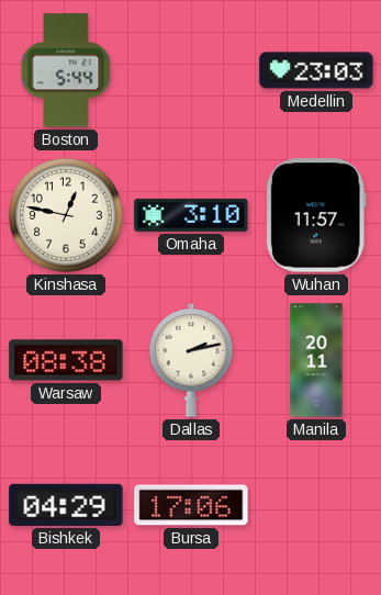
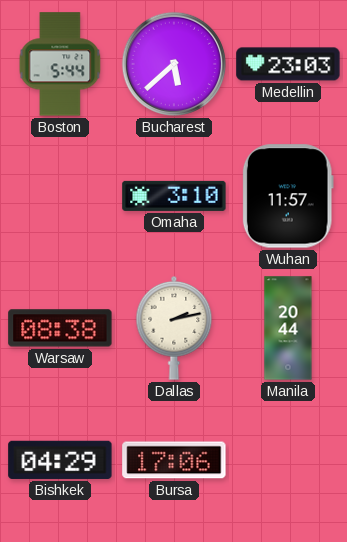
Bucharest: none -> 5:38
Kinshasa: 12:47 -> none
Manila: 20:11 -> 20:44
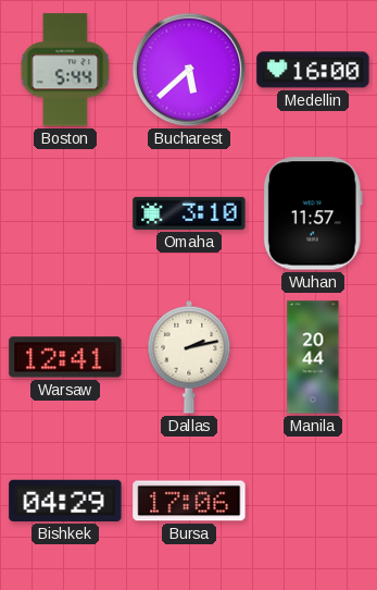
Medellin: 23:03 -> 16:00
Warsaw: 08:38 -> 12:41
